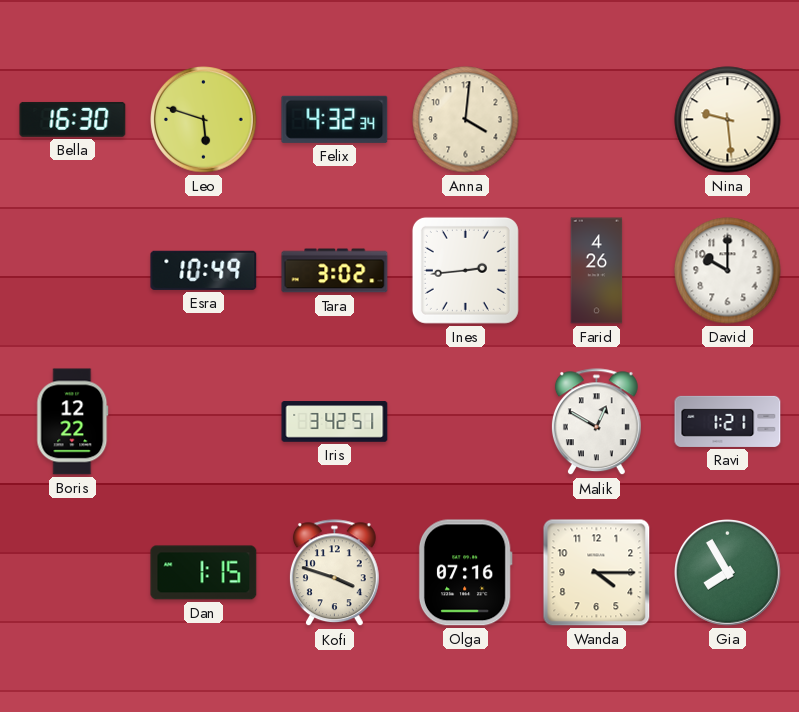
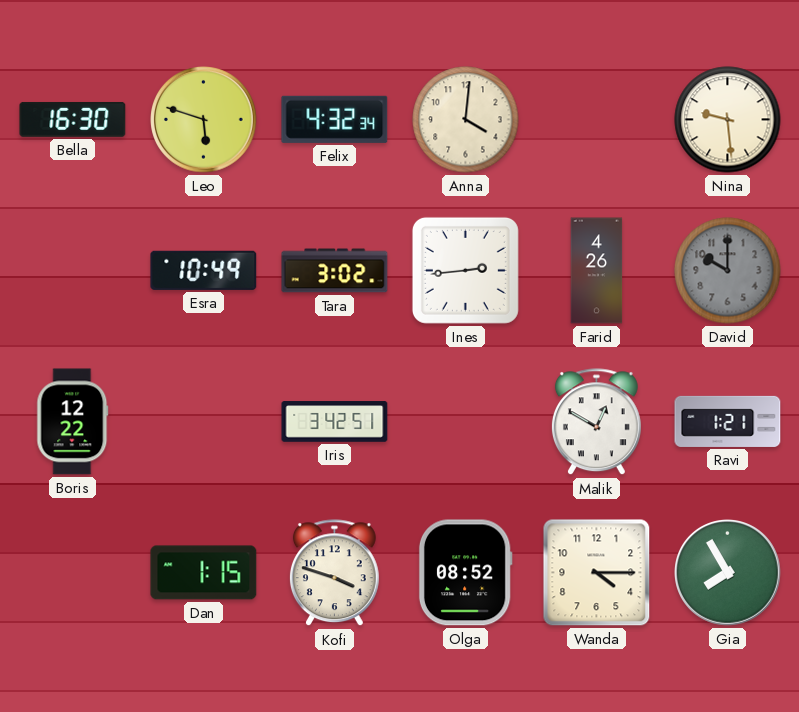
David dial: white -> grey
Olga: 07:16 -> 08:52
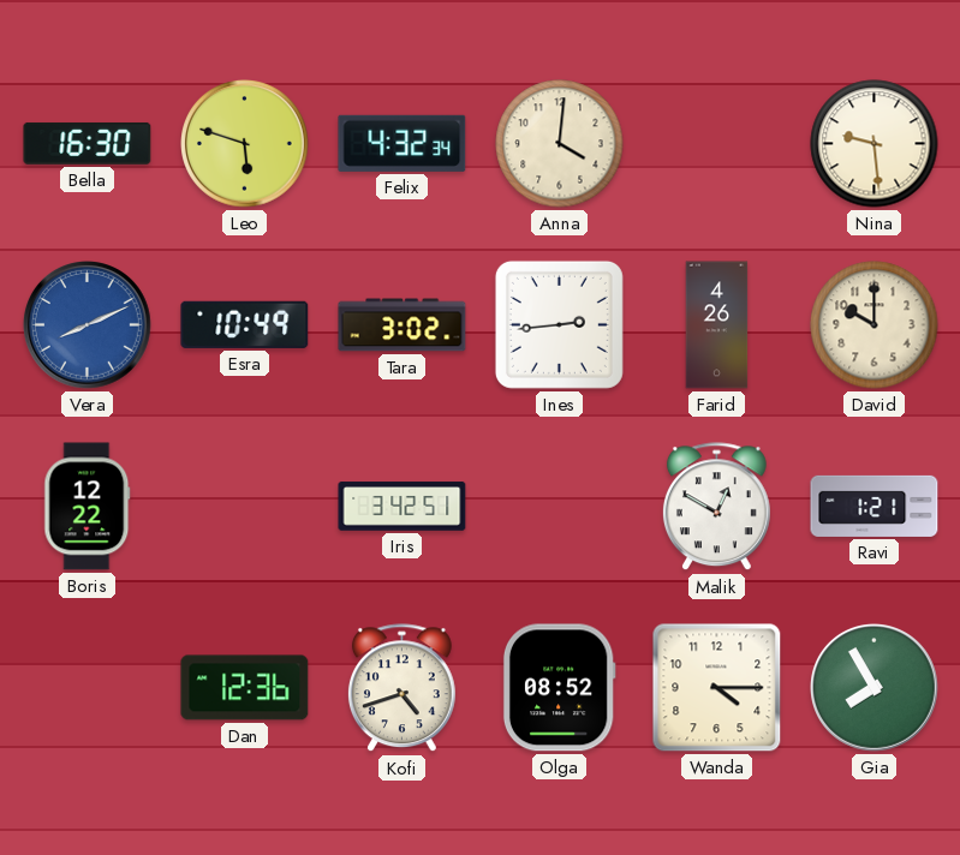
Vera: none -> 8:11
David dial: grey -> cream
Dan: 1:15 -> 12:36
Kofi: 3:48 -> 4:42
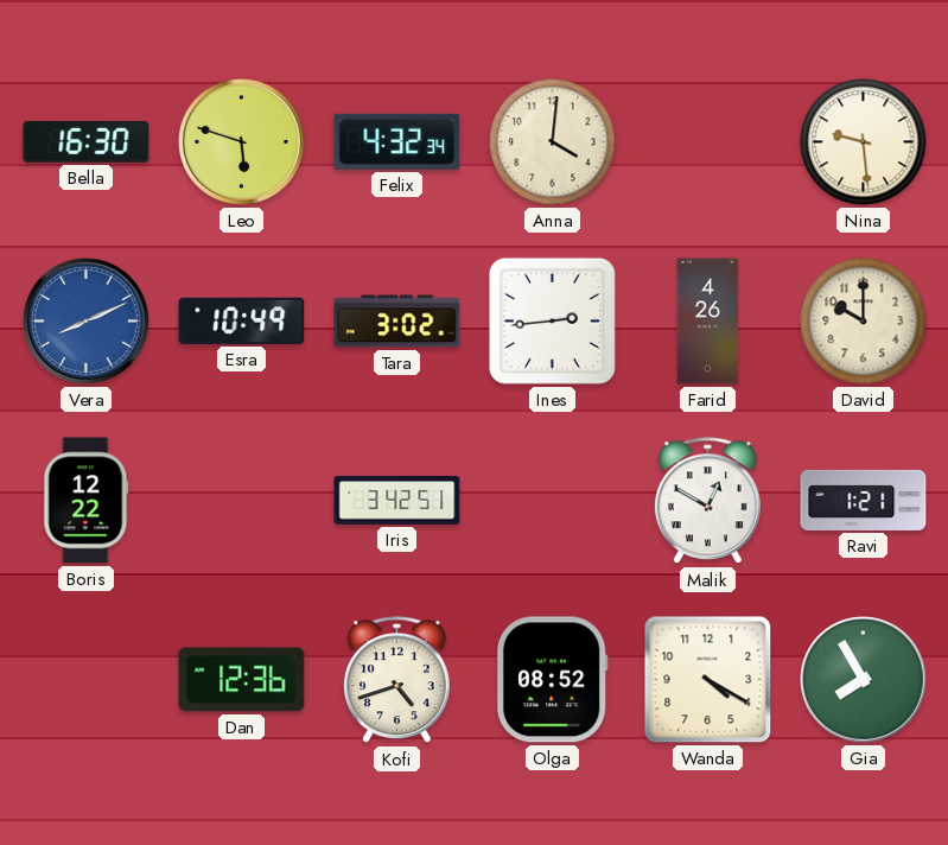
Wanda: 4:15 -> 4:20
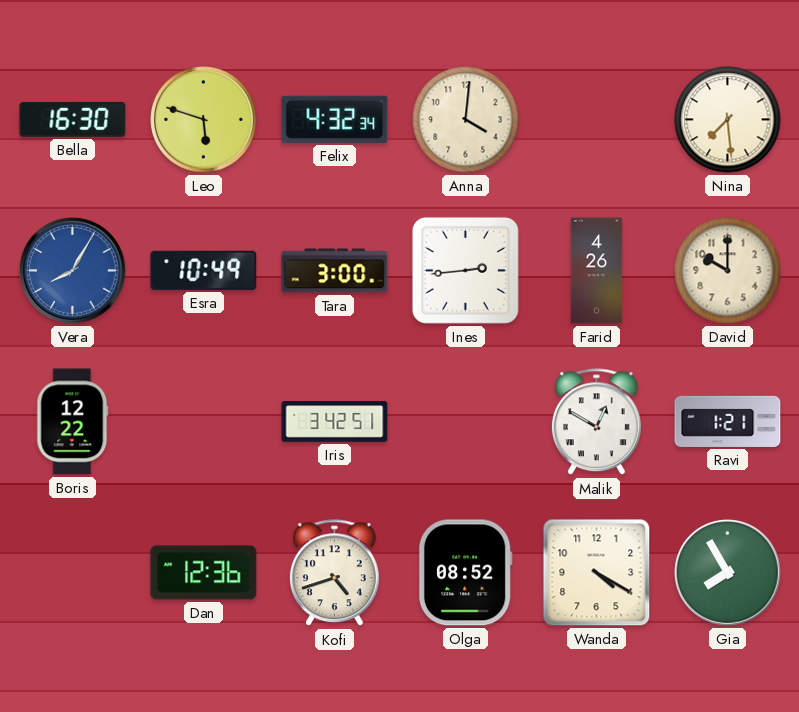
Nina: 9:29 -> 7:29
Vera: 8:11 -> 8:05
Tara: 3:02 -> 3:00
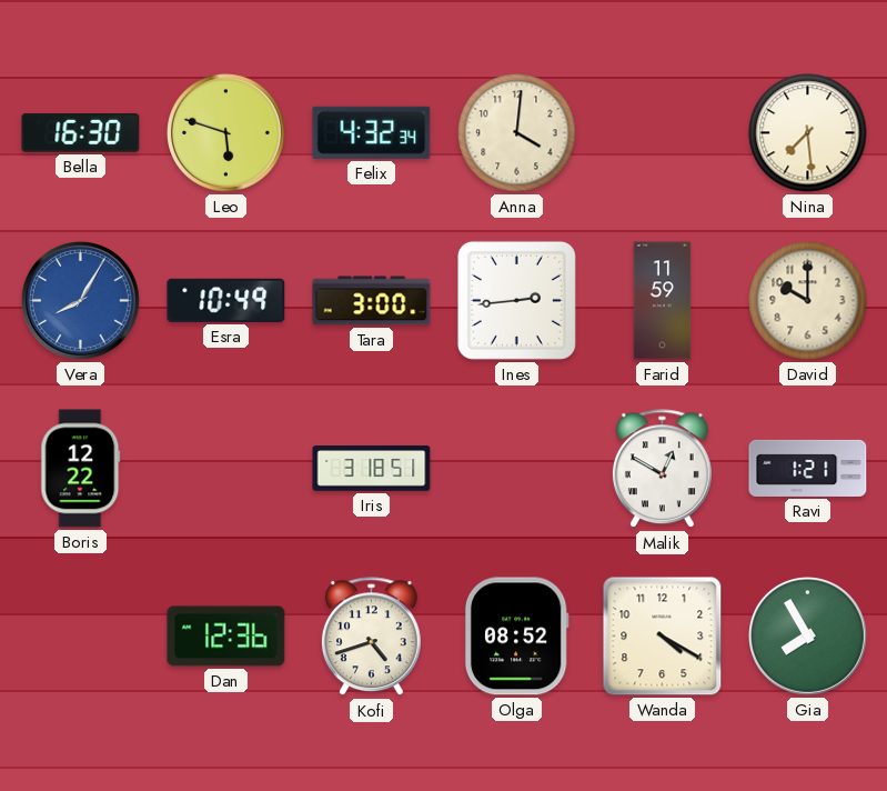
Farid: 4:26 -> 11:59
Iris: 3:42 -> 3:18
